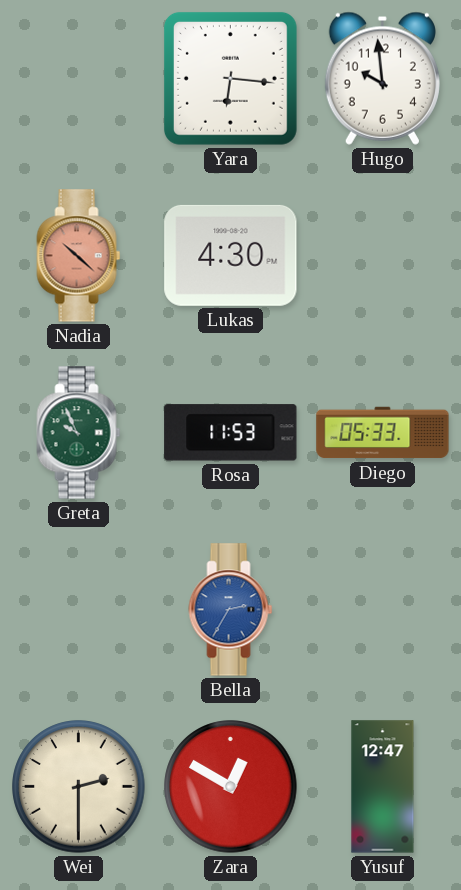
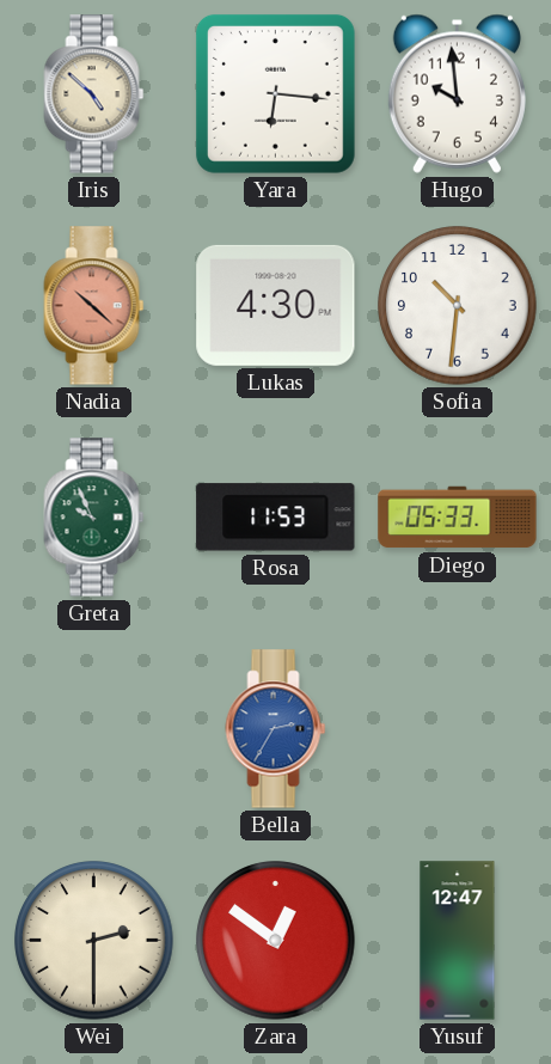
Iris: none -> 4:52
Sofia: none -> 10:31
Zara: 12:50 -> 12:51
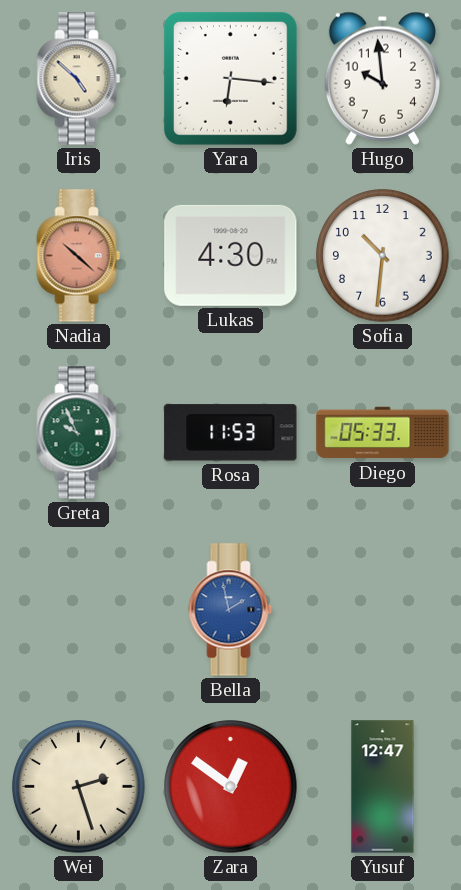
Bella: 2:35 -> 1:58
Wei: 2:30 -> 2:27
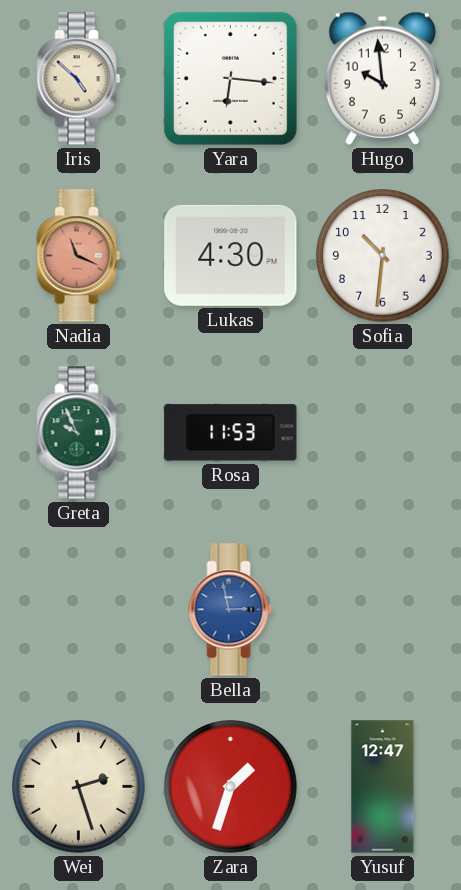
Nadia: 10:22 -> 11:19
Diego: 05:33 -> none
Bella: 1:58 -> 2:58
Zara: 12:51 -> 1:33
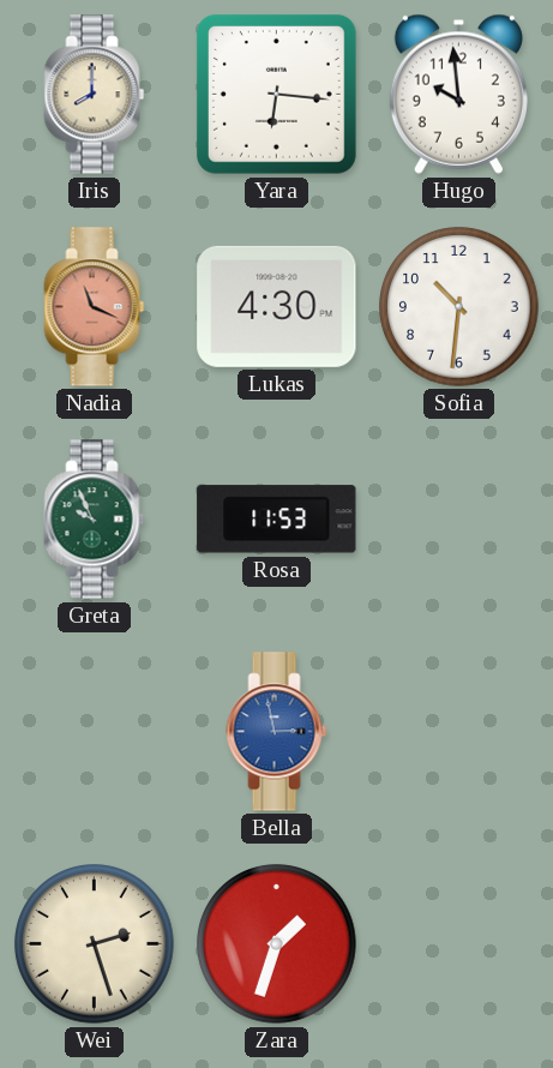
Iris: 4:52 -> 8:00
Yusuf: 12:47 -> none
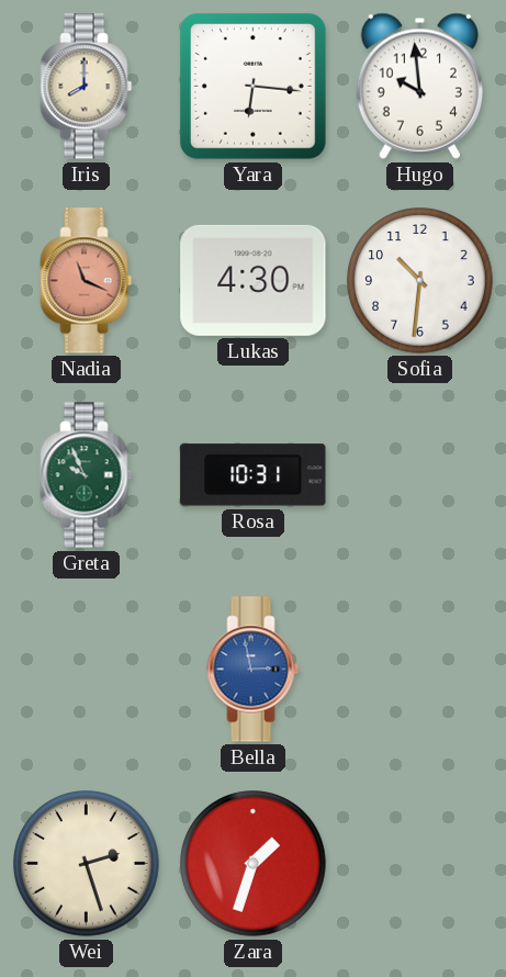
Rosa: 11:53 -> 10:31
